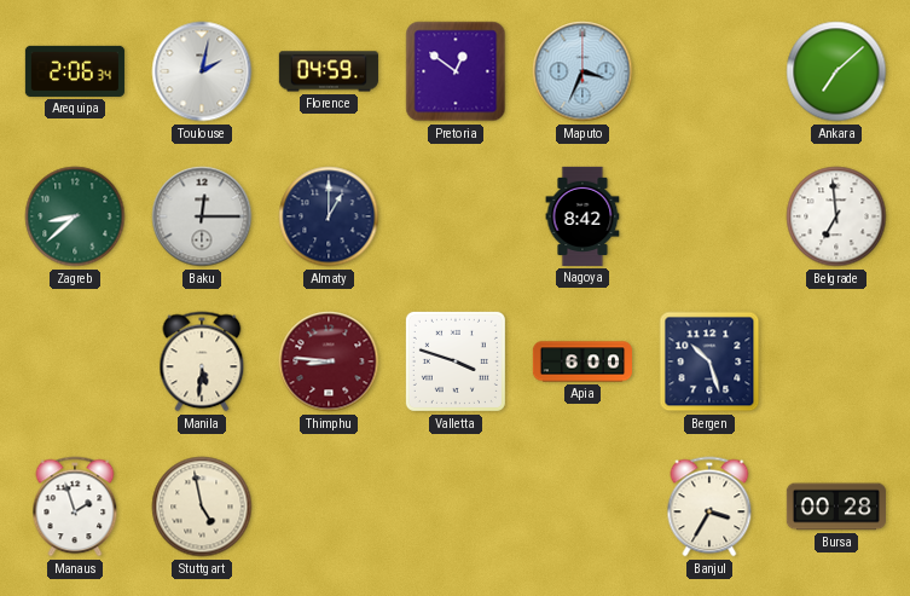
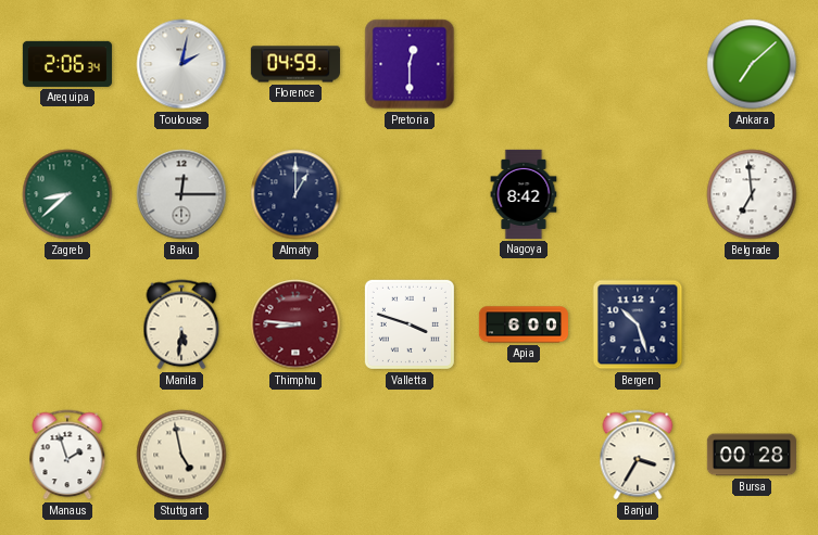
Pretoria: 12:51 -> 12:30
Maputo: 3:34 -> none
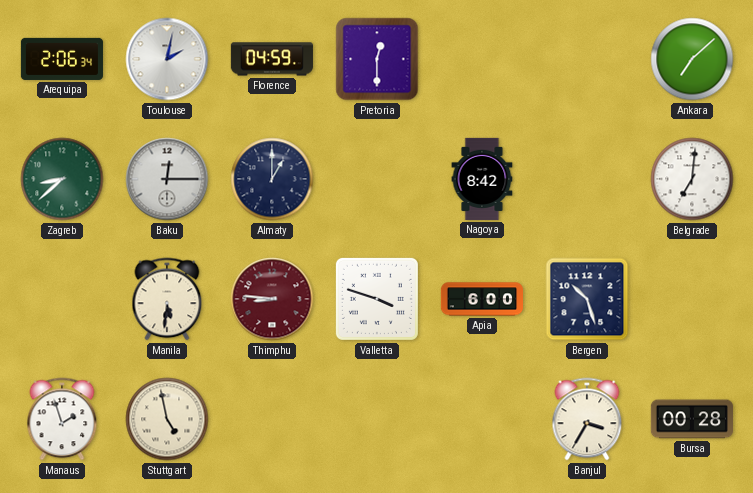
Belgrade: 6:59 -> 7:01
